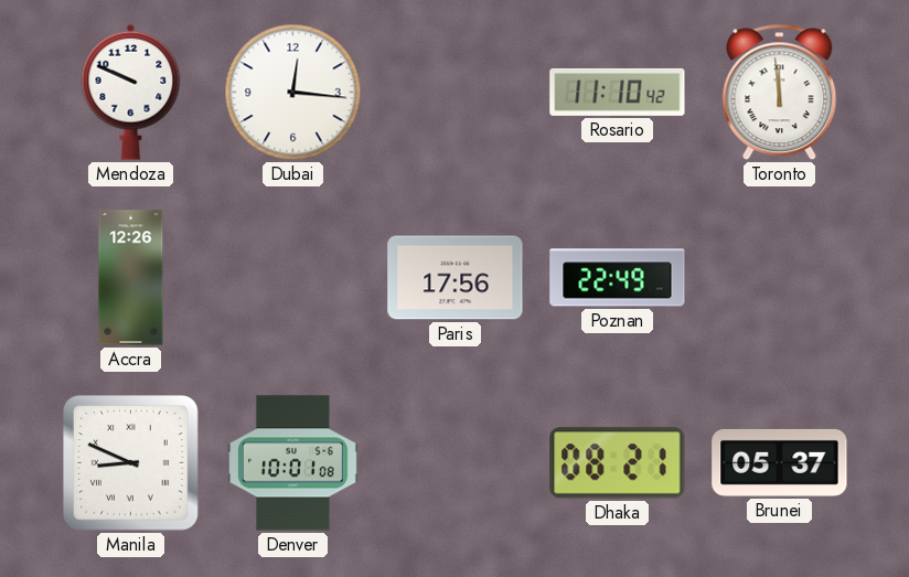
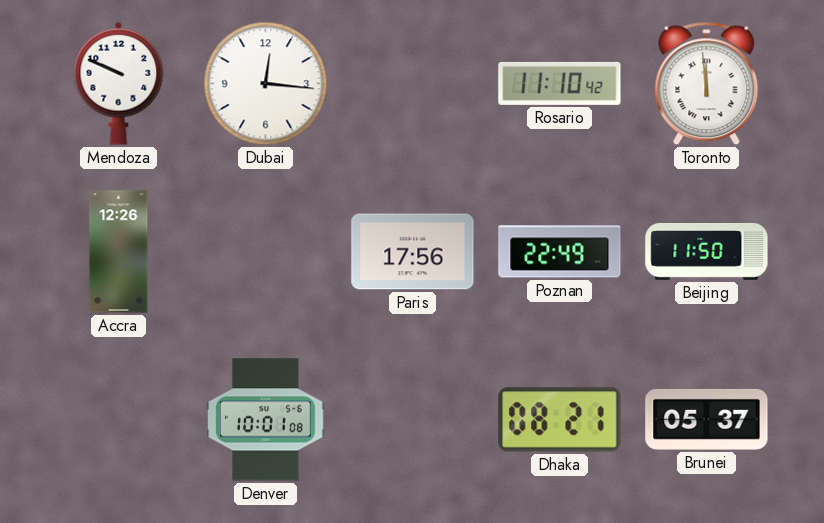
Beijing: none -> 11:50
Manila: 8:49 -> none
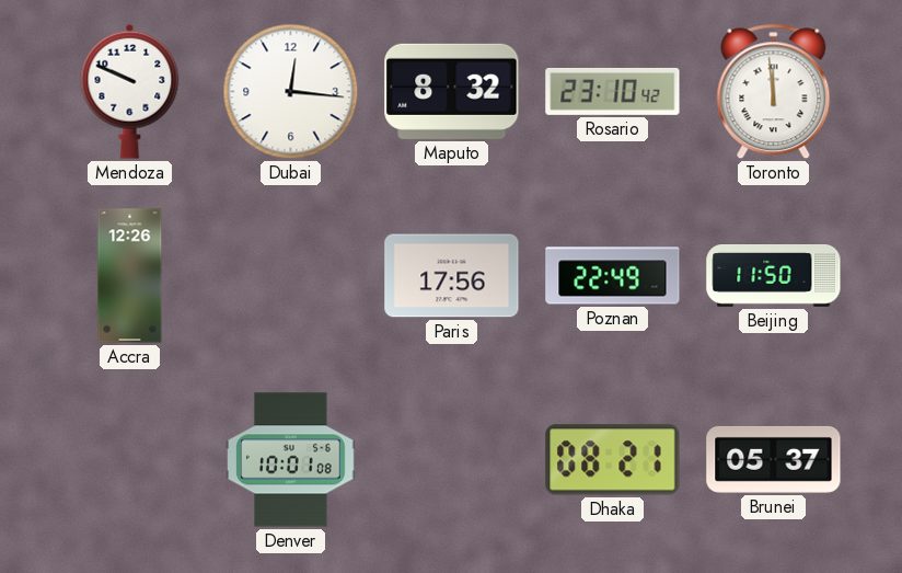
Maputo: none -> 8:32
Rosario: 11:10 -> 23:10
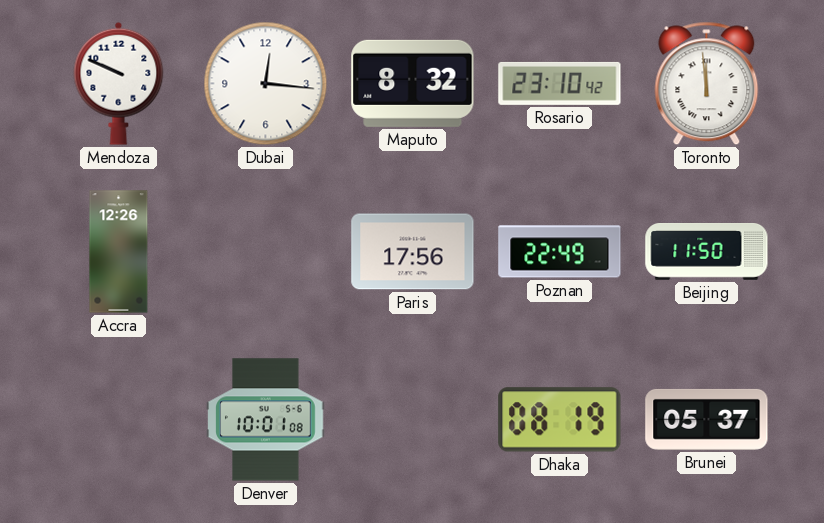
Dhaka: 08:21 -> 08:19
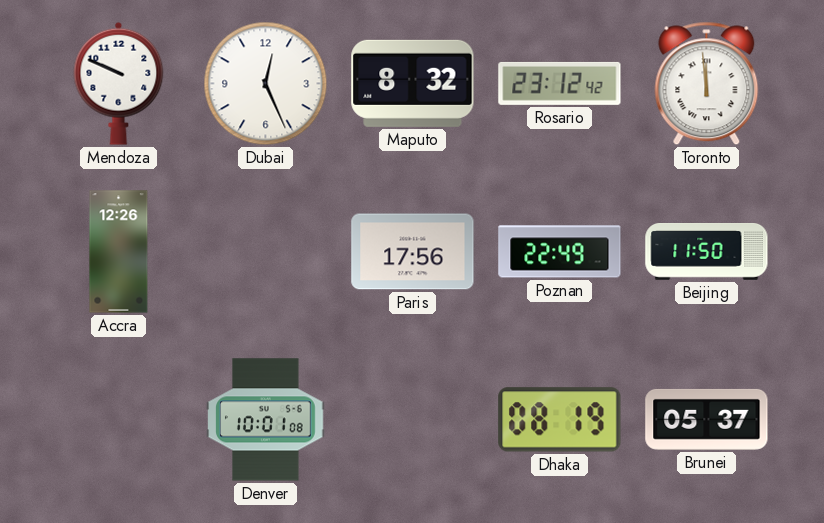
Dubai: 12:16 -> 12:26
Rosario: 23:10 -> 23:12
